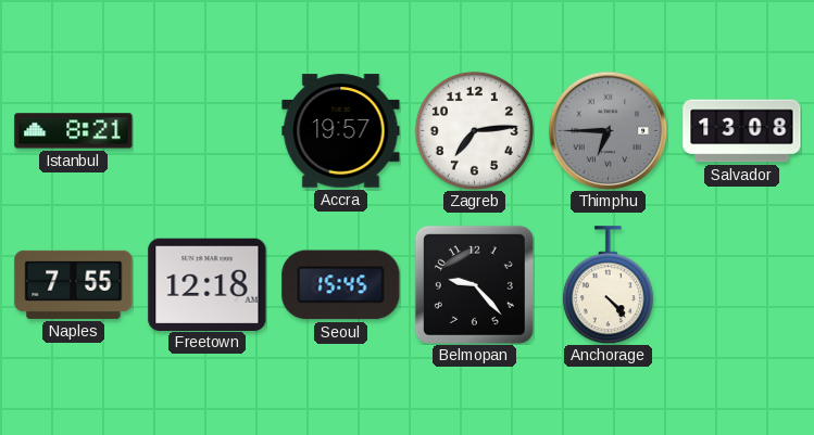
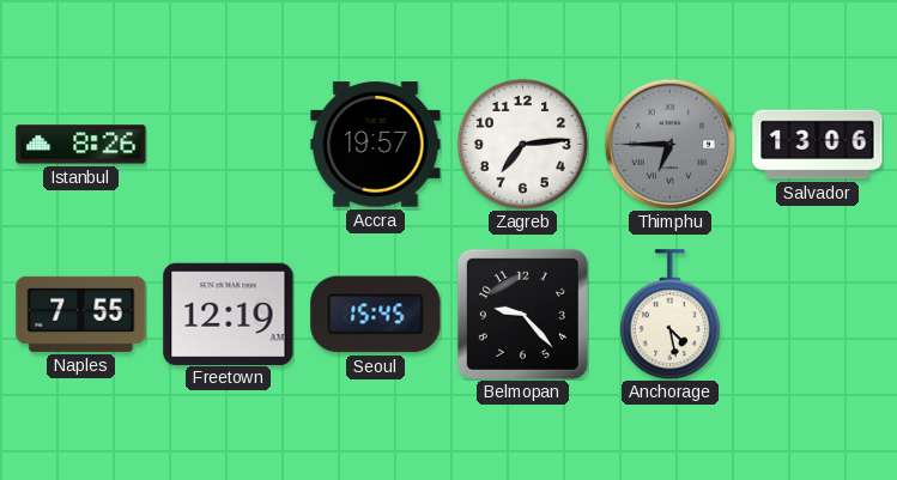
Istanbul: 8:21 -> 8:26
Salvador: 13:08 -> 13:06
Freetown: 12:18 -> 12:19
Anchorage: 4:23 -> 4:28
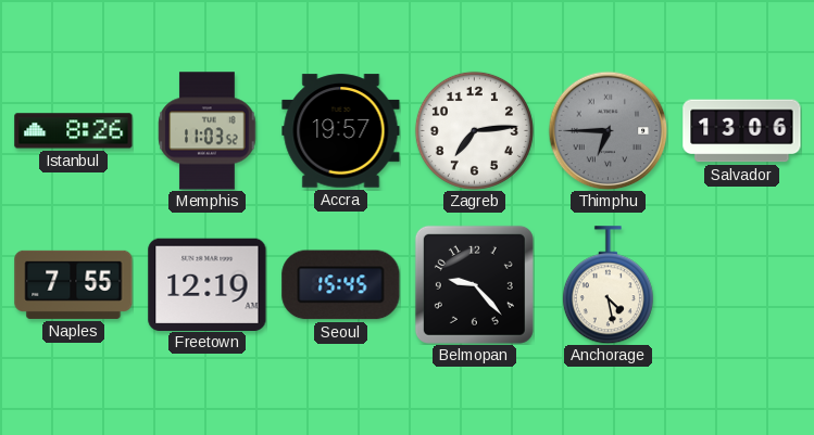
Memphis: none -> 11:03
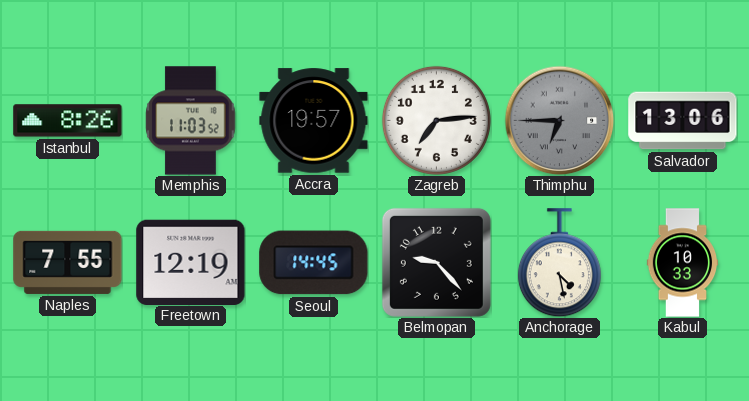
Seoul: 15:45 -> 14:45
Kabul: none -> 10:33
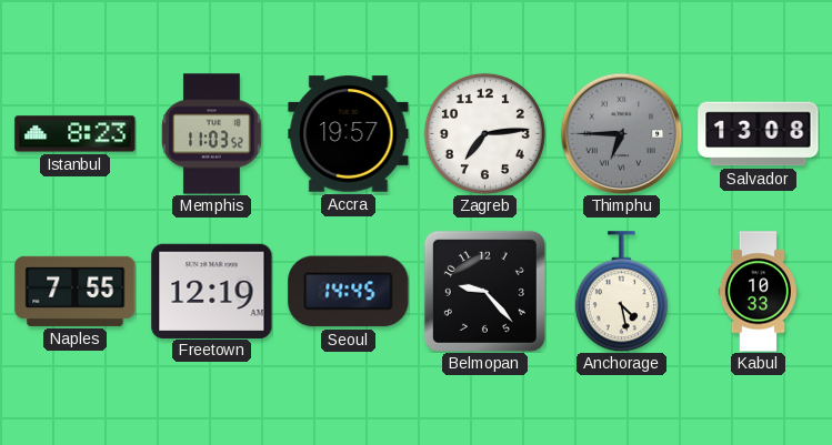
Istanbul: 8:26 -> 8:23
Salvador: 13:06 -> 13:08
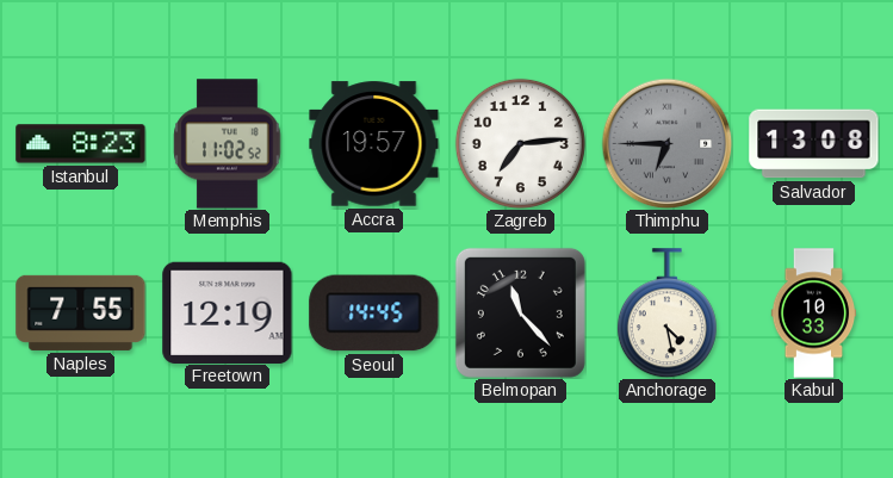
Memphis: 11:03 -> 11:02
Belmopan: 9:23 -> 11:23
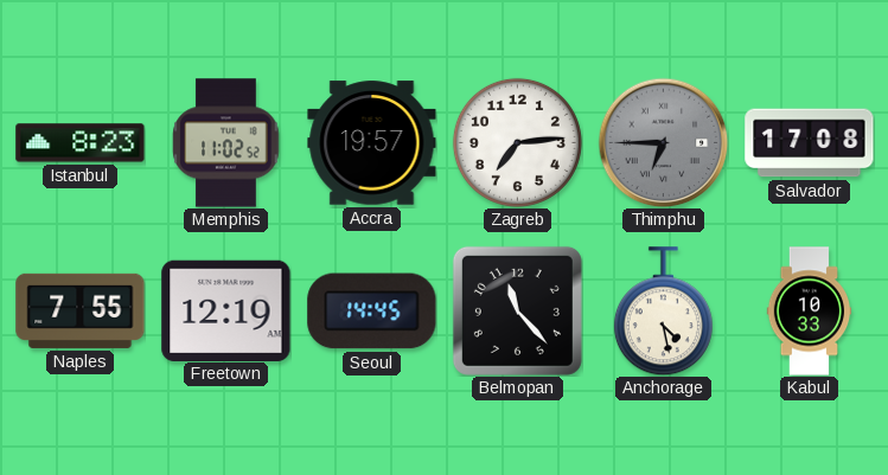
Salvador: 13:08 -> 17:08
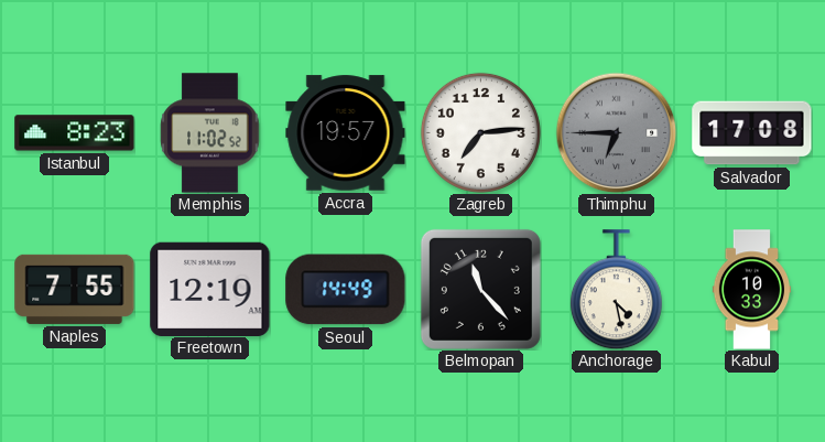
Seoul: 14:45 -> 14:49
